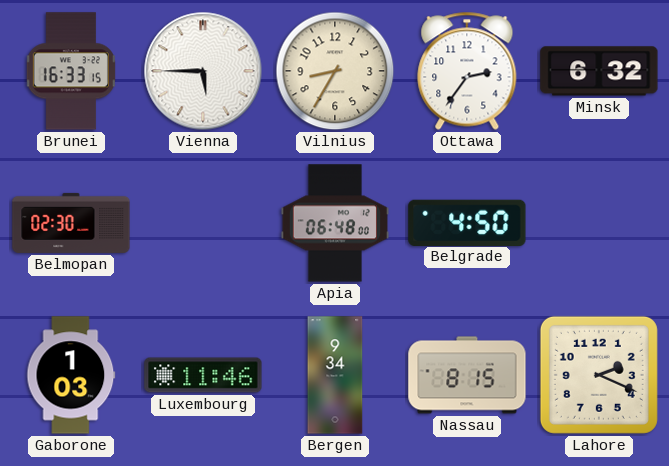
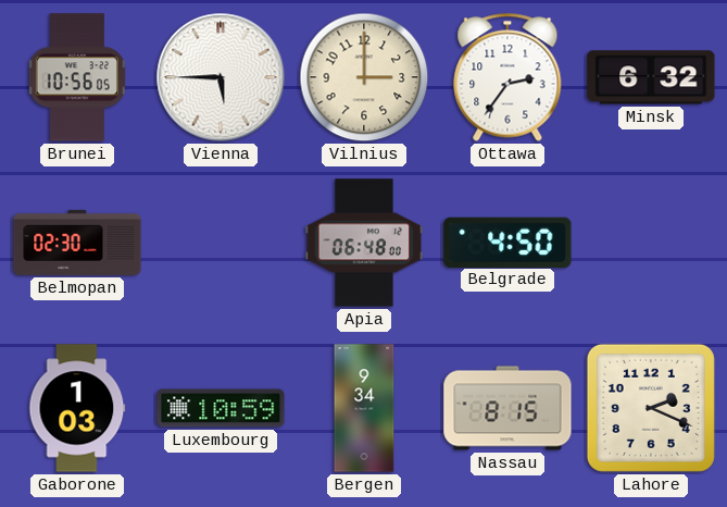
Brunei: 16:33 -> 10:56
Vilnius: 8:35 -> 3:00
Luxembourg: 11:46 -> 10:59
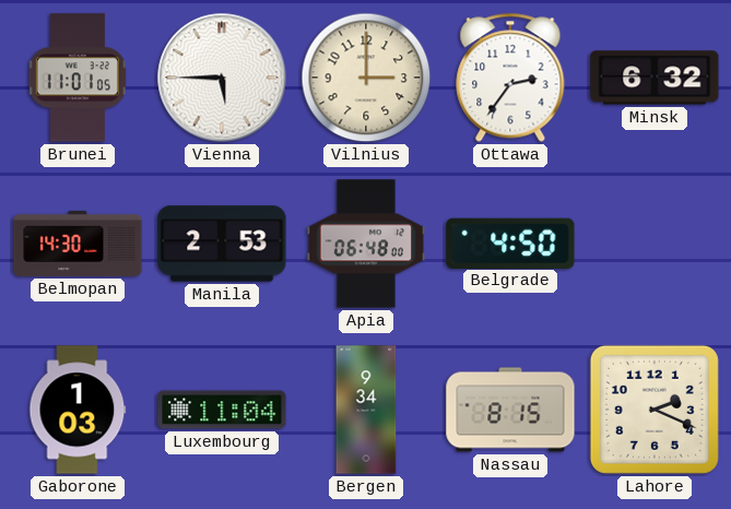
Brunei: 10:56 -> 11:01
Belmopan: 02:30 -> 14:30
Manila: none -> 2:53
Luxembourg: 10:59 -> 11:04
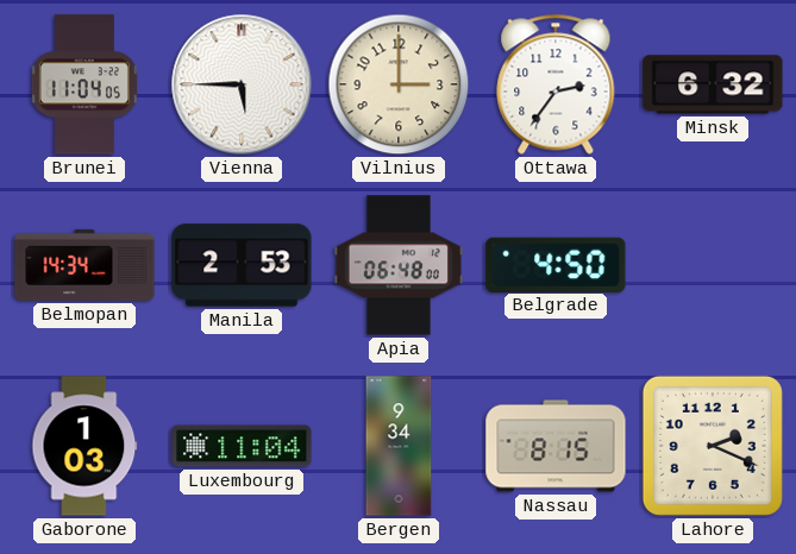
Brunei: 11:01 -> 11:04
Belmopan: 14:30 -> 14:34
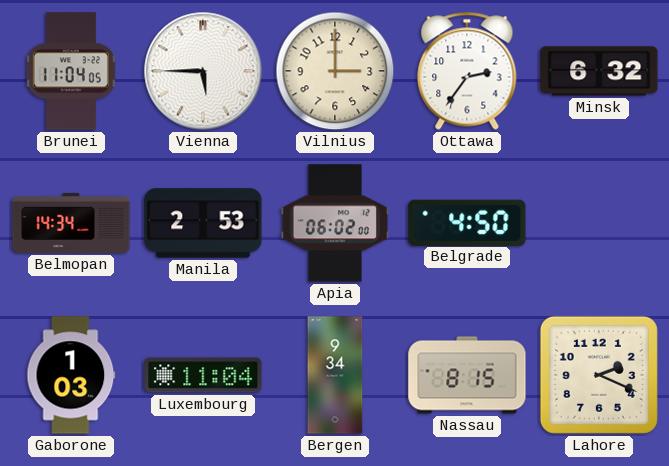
Apia: 06:48 -> 06:02
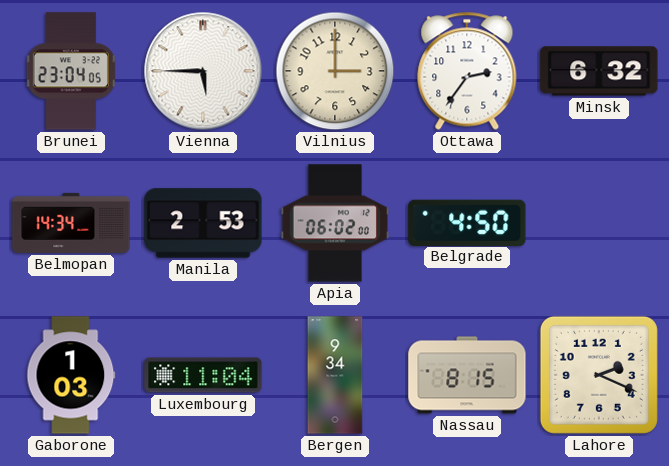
Brunei: 11:04 -> 23:04
